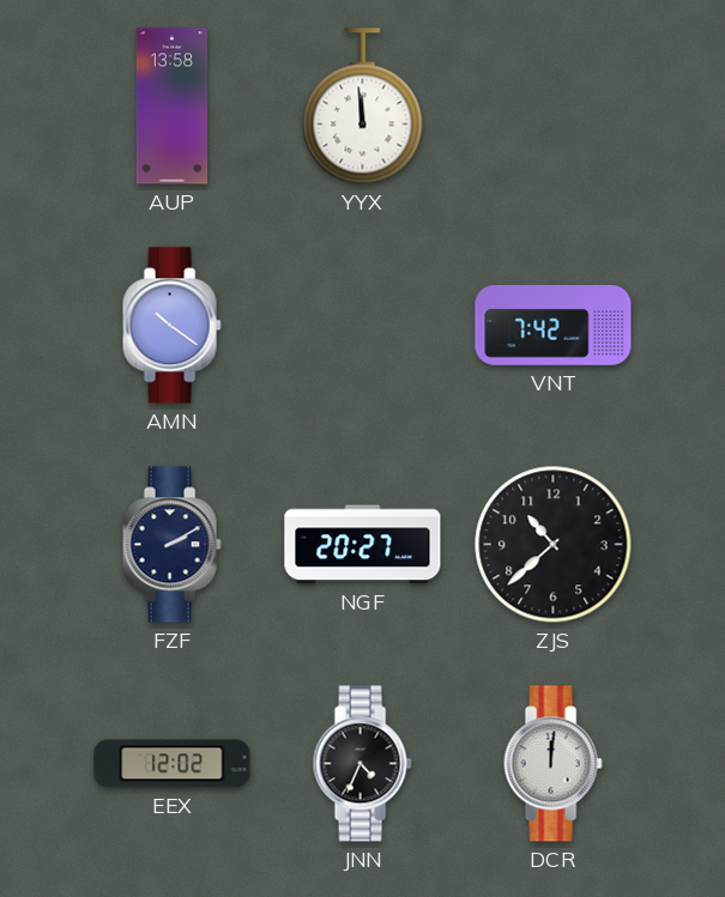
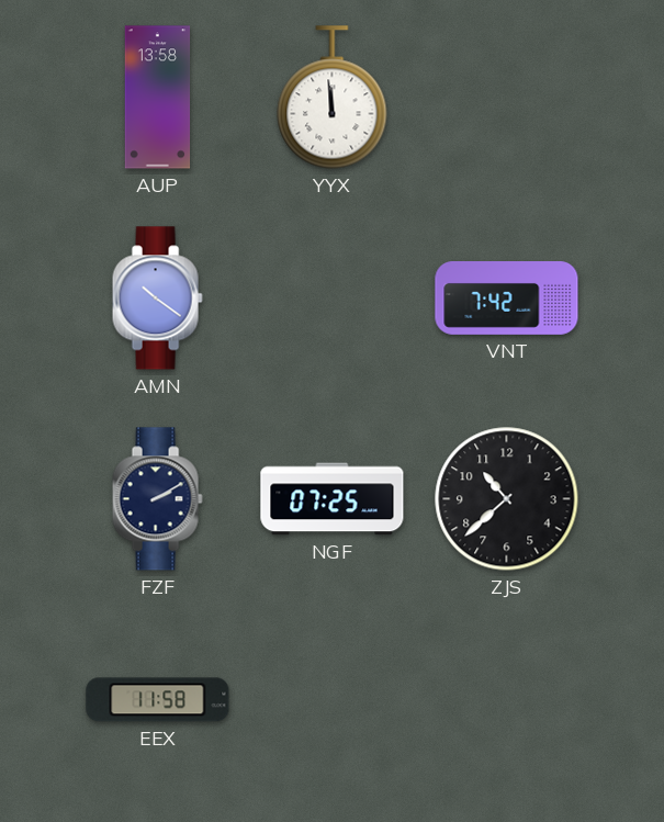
NGF: 20:27 -> 07:25
EEX: 12:02 -> 11:58
JNN: 4:34 -> none
DCR: 12:01 -> none
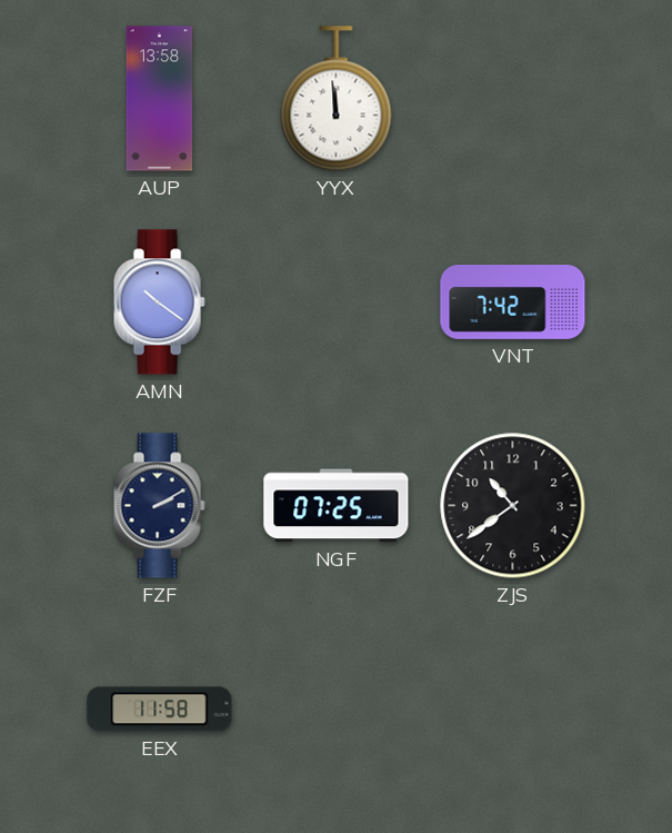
ZJS: 10:38 -> 10:39
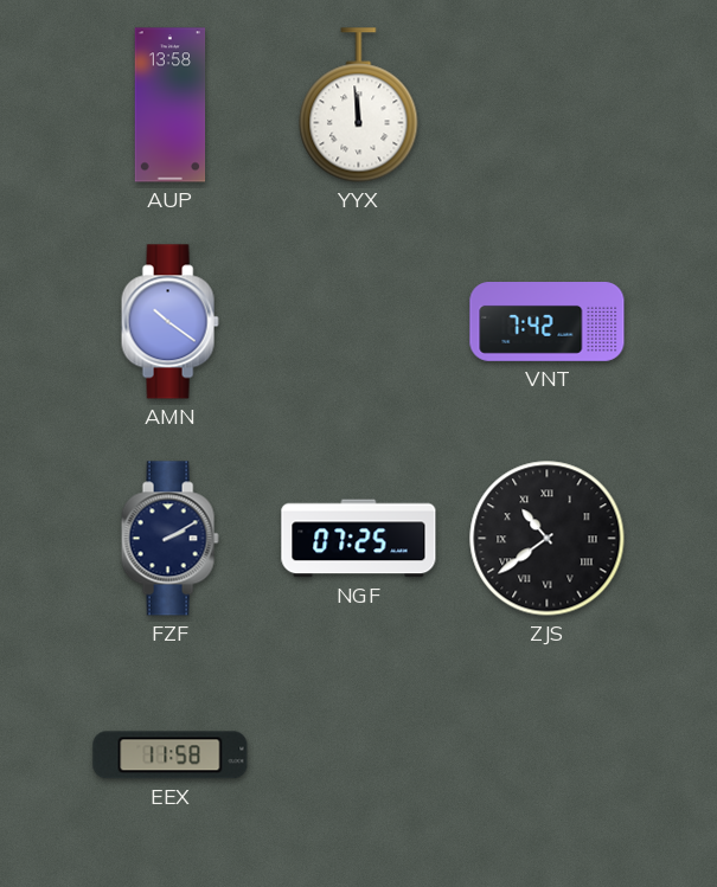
ZJS numerals: Arabic -> Roman
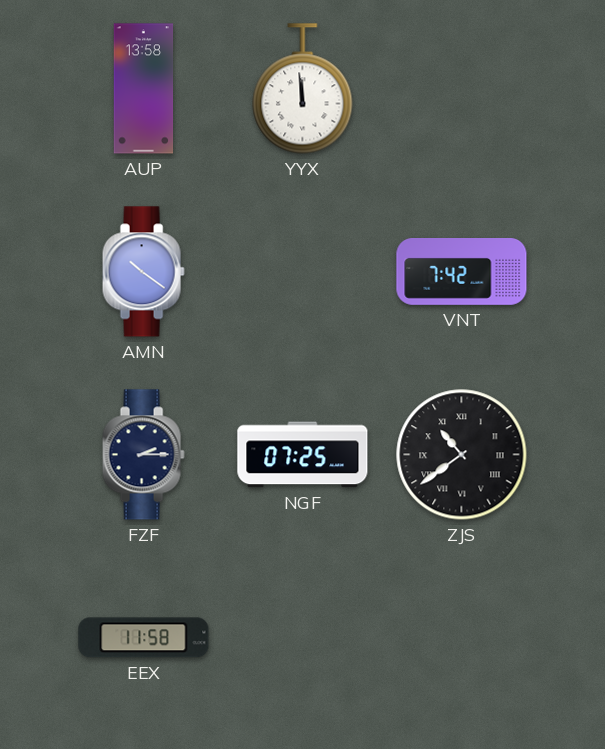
FZF: 2:10 -> 2:15
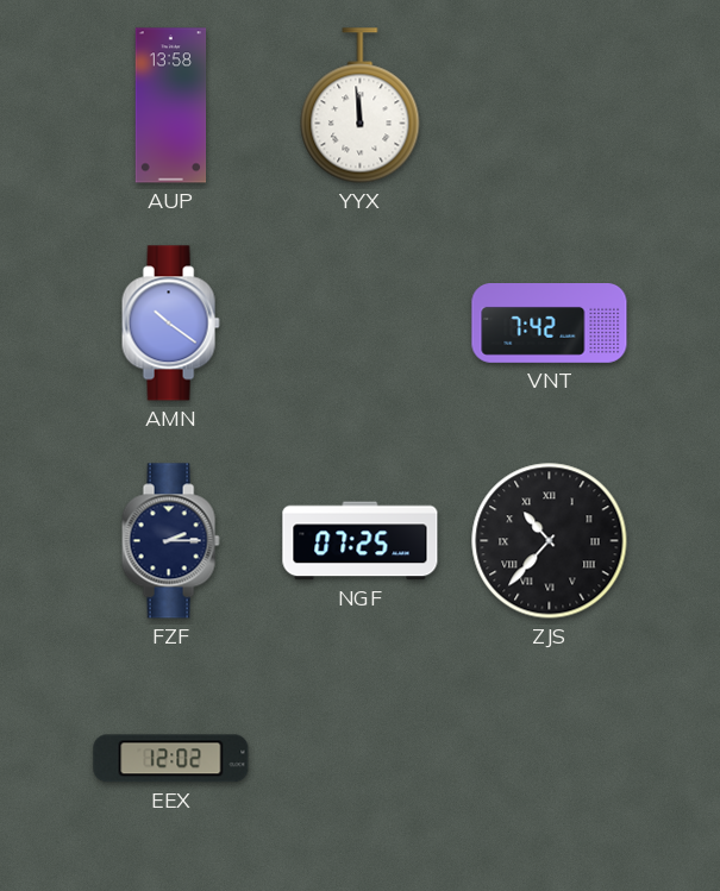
ZJS: 10:39 -> 10:37
EEX: 11:58 -> 12:02
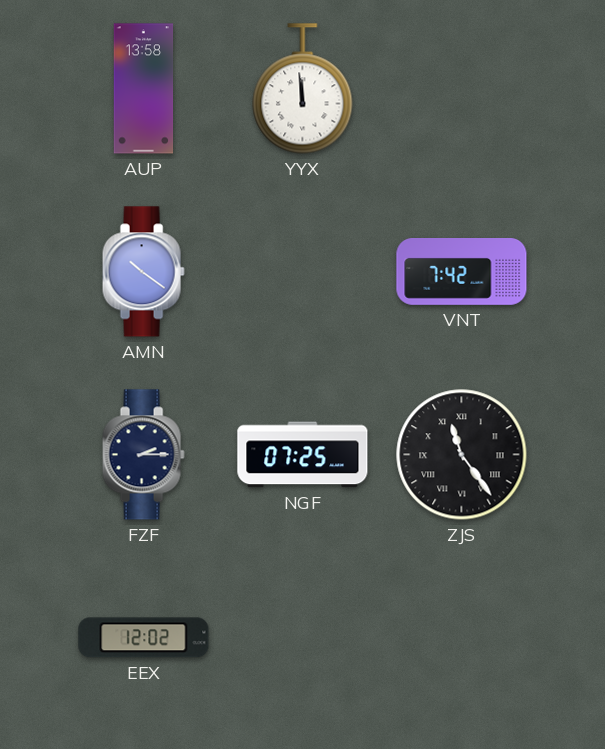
ZJS: 10:37 -> 11:24
